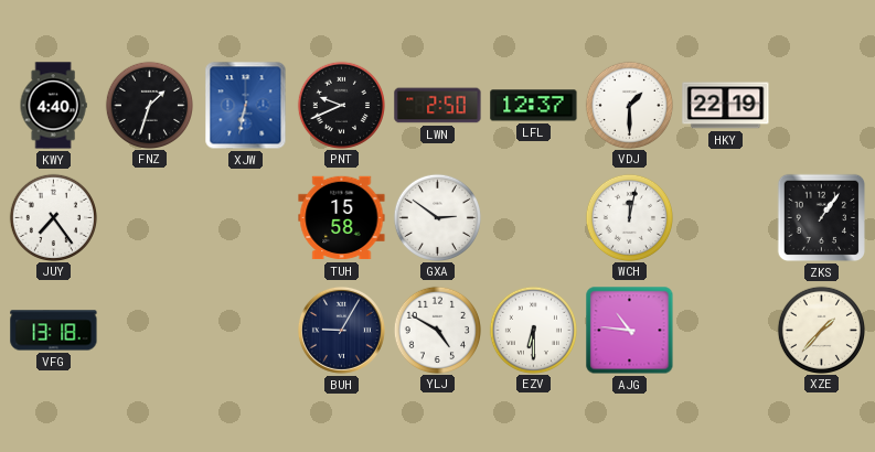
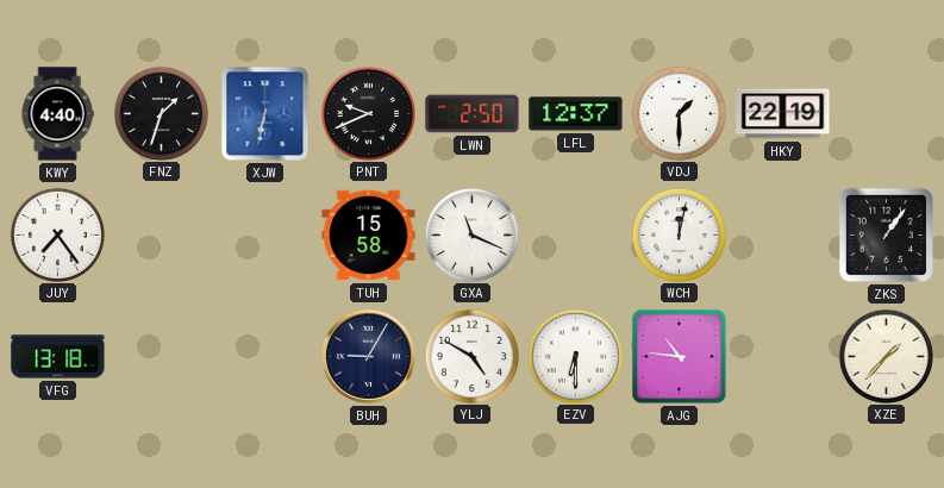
GXA: 2:51 -> 11:19
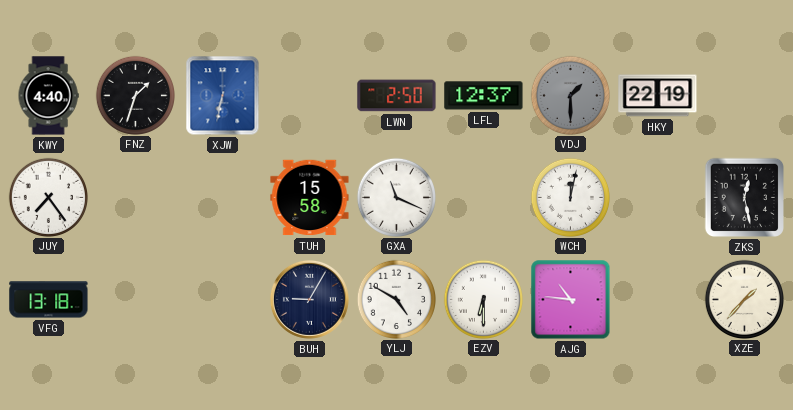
PNT: 9:41 -> none
VDJ dial: white -> grey
ZKS: 1:06 -> 12:28
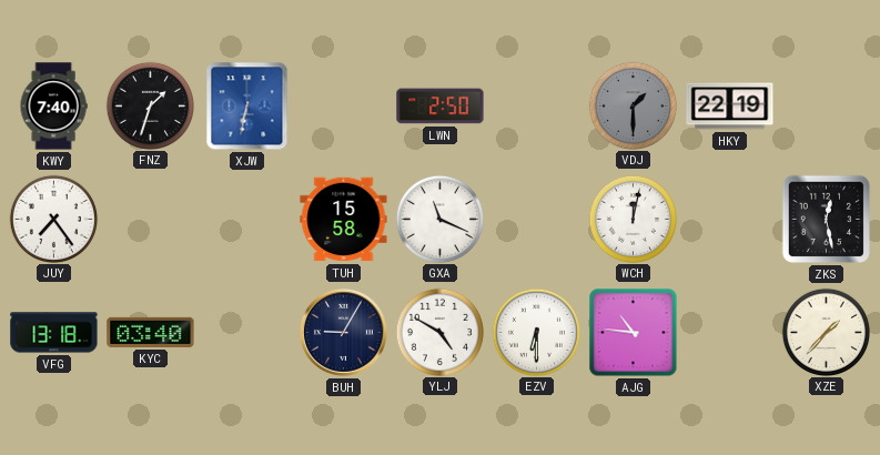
KWY: 4:40 -> 7:40
LFL: 12:37 -> none
KYC: none -> 03:40
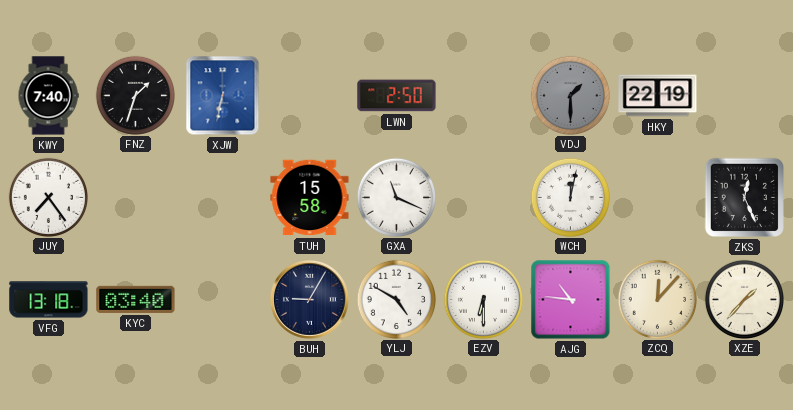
ZKS: 12:28 -> 12:26
ZCQ: none -> 12:07
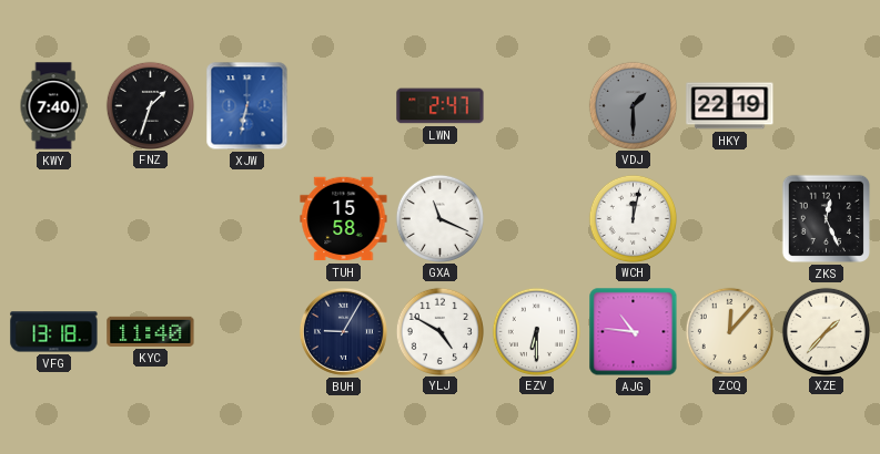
LWN: 2:50 -> 2:47
JUY: 7:24 -> none
KYC: 03:40 -> 11:40
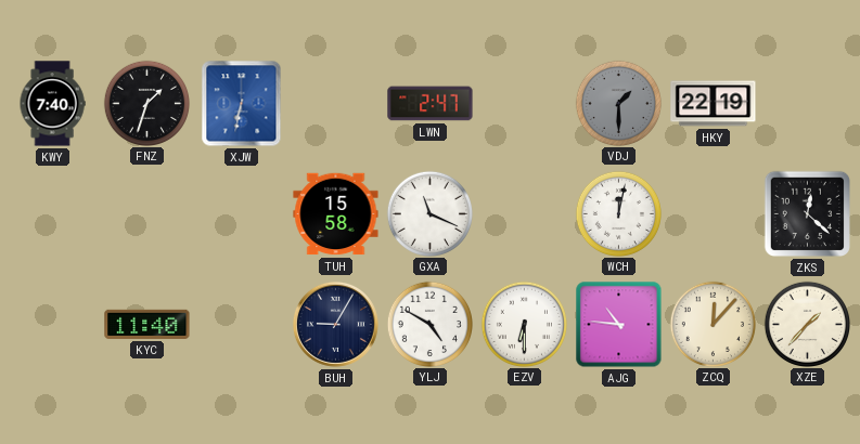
ZKS: 12:26 -> 12:22
VFG: 13:18 -> none
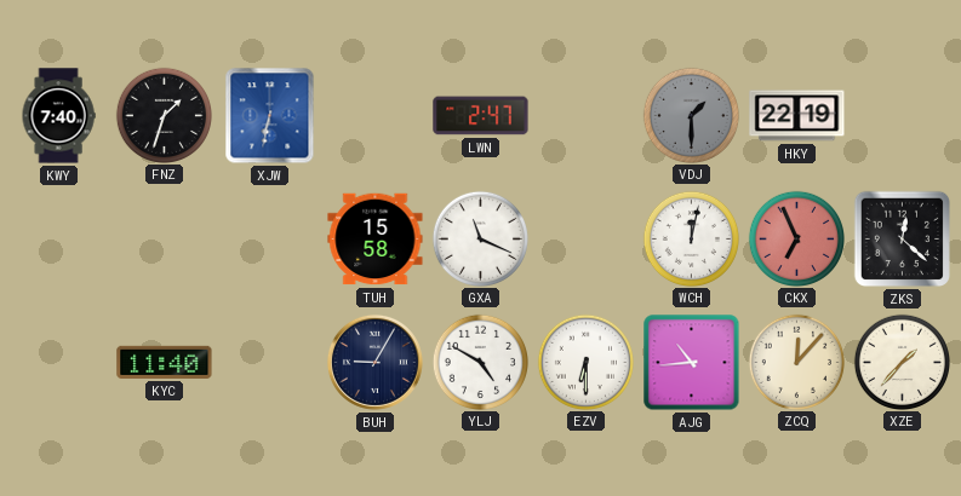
CKX: none -> 6:56
AJG: 10:46 -> 10:44
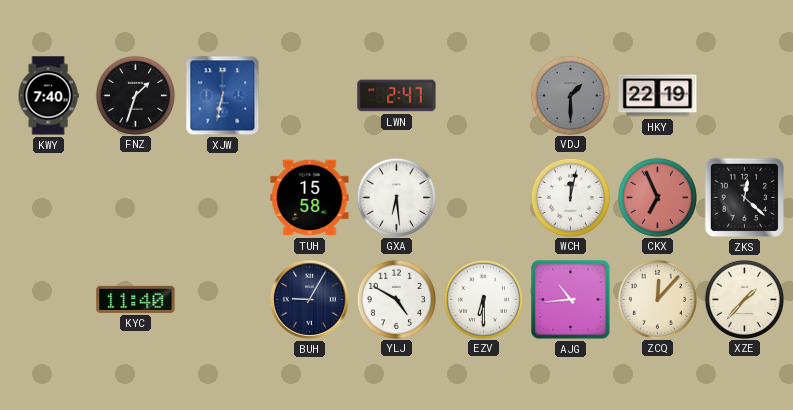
GXA: 11:19 -> 6:29
